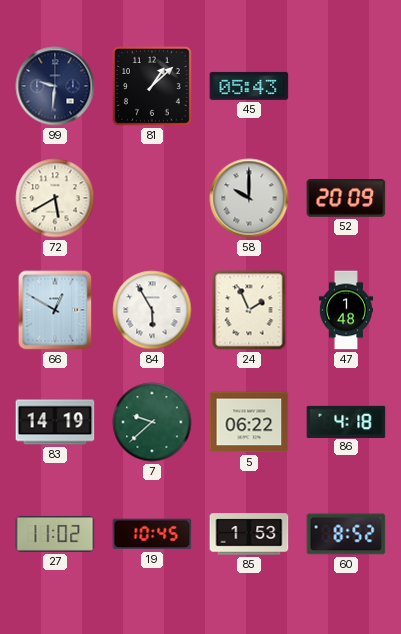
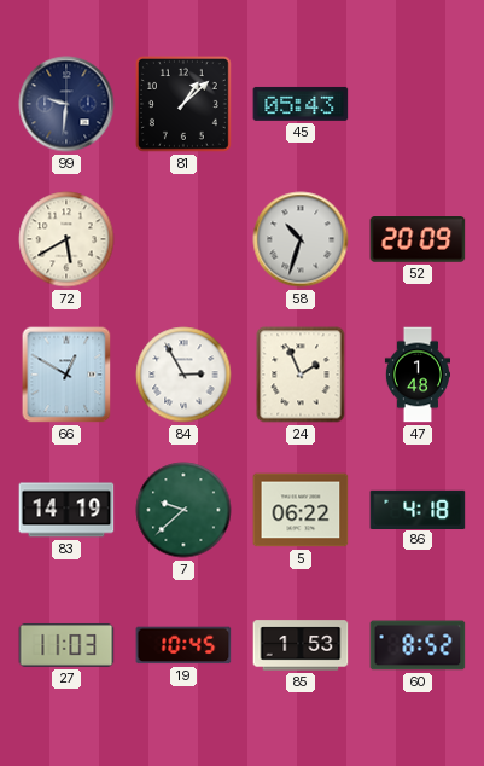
58: 10:00 -> 10:33
84: 5:55 -> 2:55
27: 11:02 -> 11:03
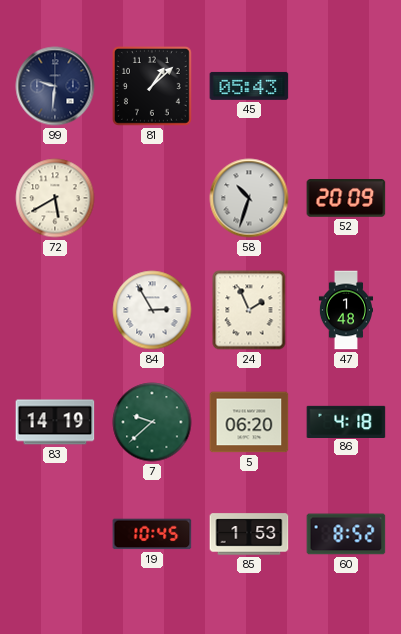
66: 12:50 -> none
5: 06:22 -> 06:20
27: 11:03 -> none
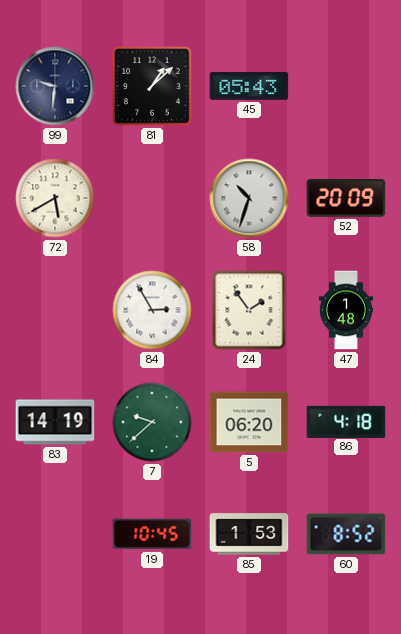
24: 1:56 -> 1:54
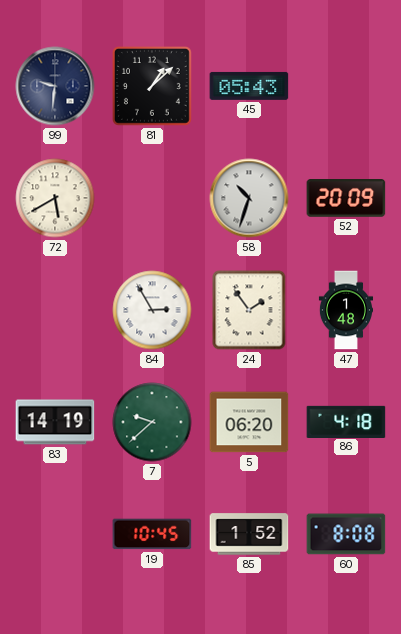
85: 1:53 -> 1:52
60: 8:52 -> 8:08
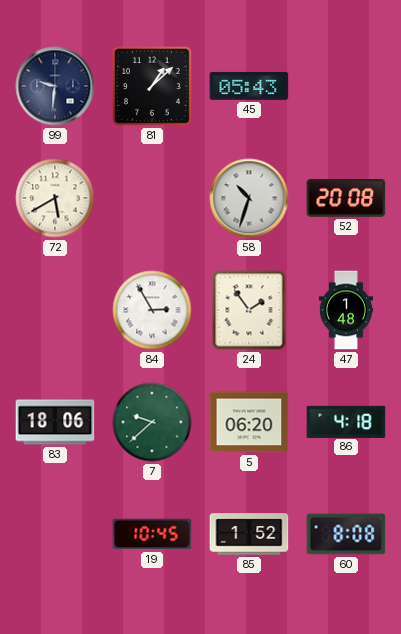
52: 20:09 -> 20:08
83: 14:19 -> 18:06
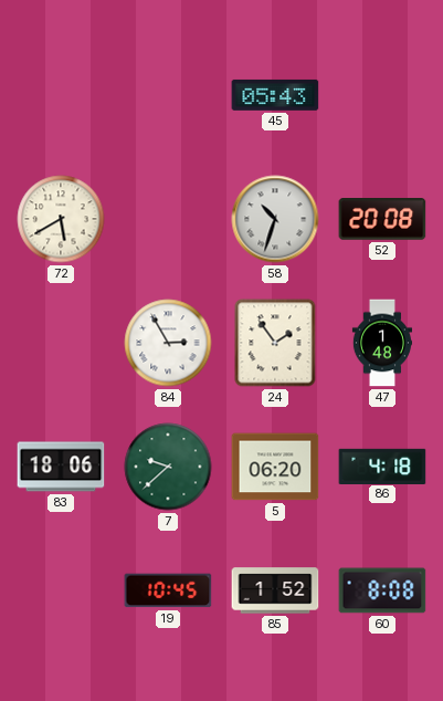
99: 9:31 -> none
81: 1:08 -> none
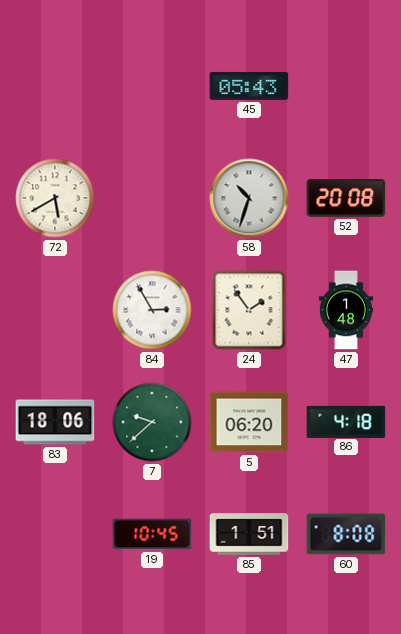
85: 1:52 -> 1:51
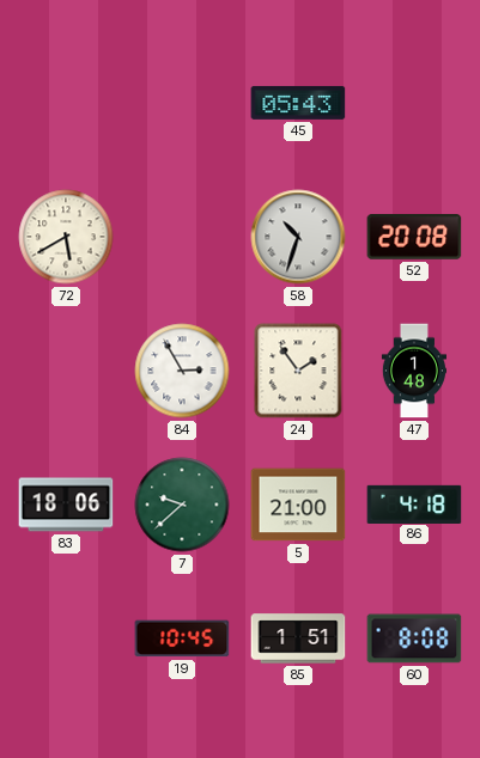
5: 06:20 -> 21:00
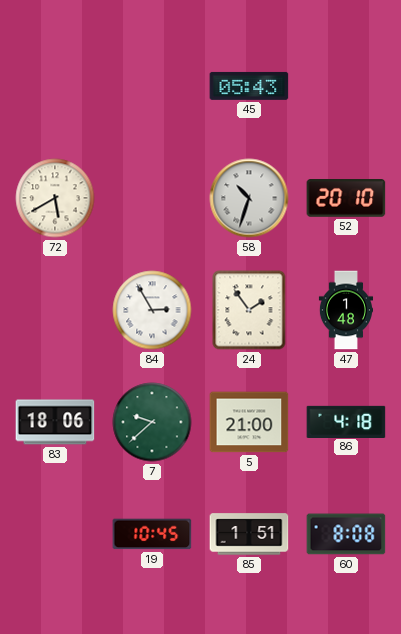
52: 20:08 -> 20:10
